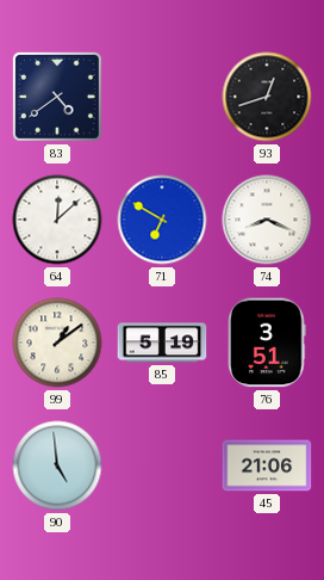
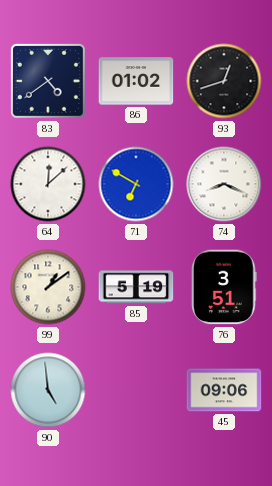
86: none -> 01:02
45: 21:06 -> 09:06
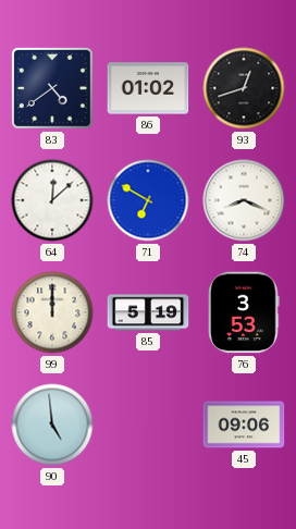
99: 1:09 -> 12:00
76: 3:51 -> 3:53
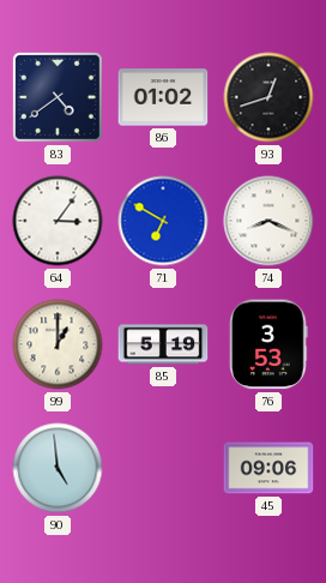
64: 12:08 -> 3:06
99: 12:00 -> 1:00
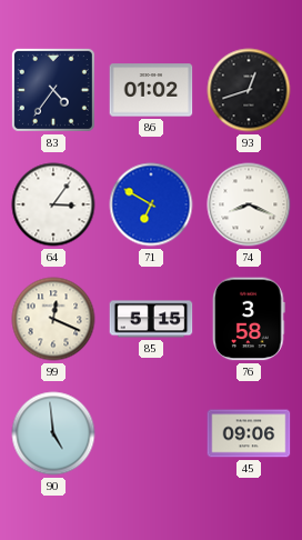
83: 4:39 -> 4:36
99: 1:00 -> 12:19
85: 5:19 -> 5:15
76: 3:53 -> 3:58
